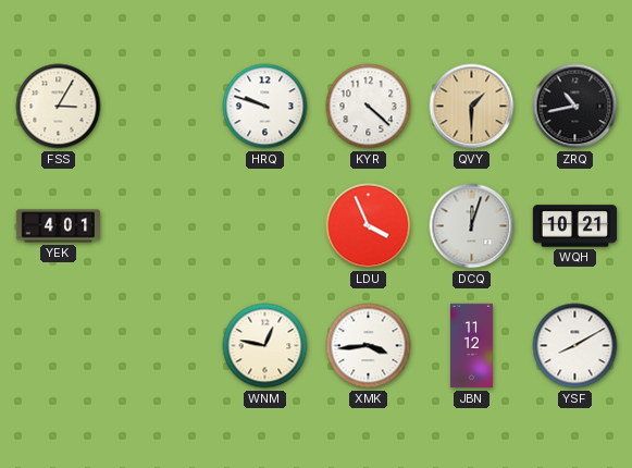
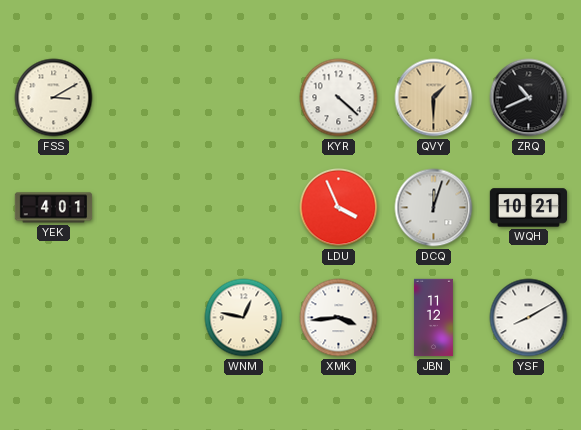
FSS: 3:05 -> 3:10
HRQ: 9:48 -> none
ZRQ: 10:43 -> 10:41
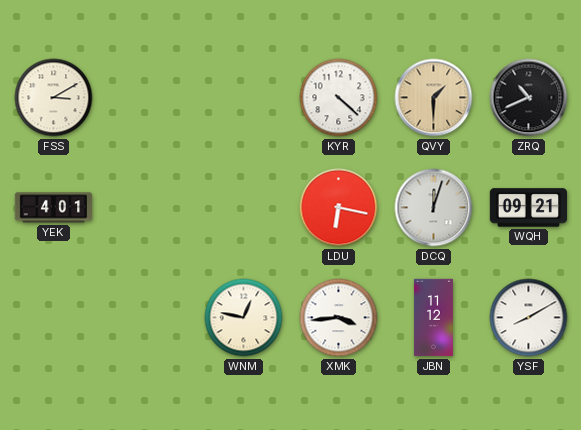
LDU: 3:56 -> 6:17
WQH: 10:21 -> 09:21
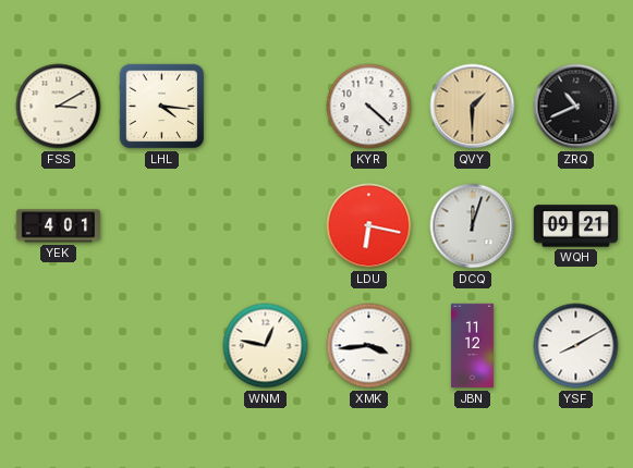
LHL: none -> 4:16
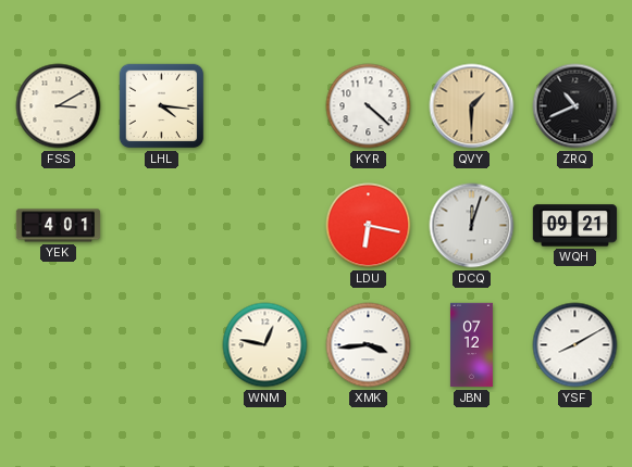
JBN: 11:12 -> 07:12
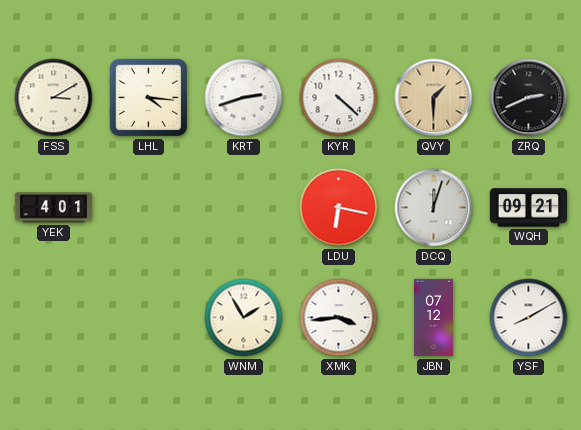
KRT: none -> 2:42
ZRQ: 10:41 -> 2:41
WNM: 12:47 -> 1:55
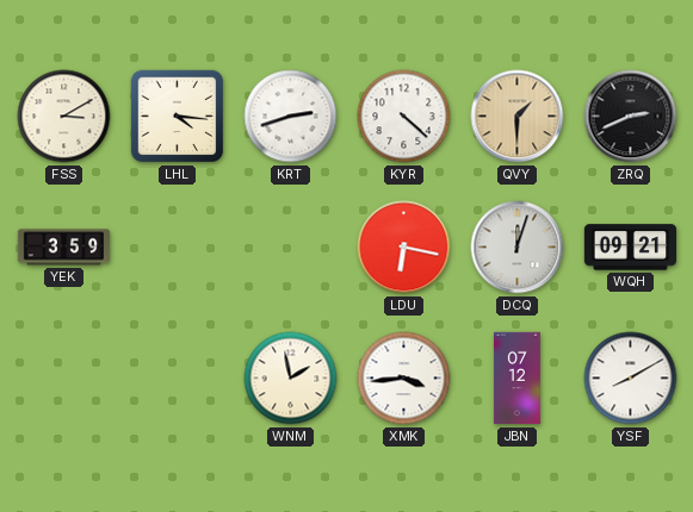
YEK: 4:01 -> 3:59
WNM: 1:55 -> 1:58
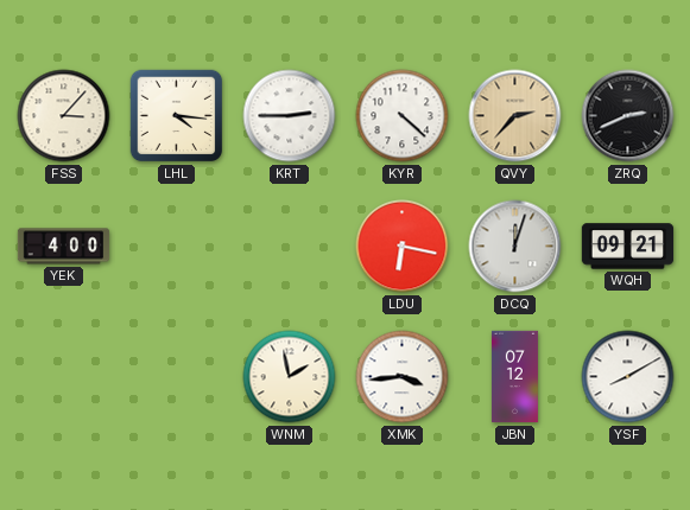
FSS: 3:10 -> 3:07
KRT: 2:42 -> 2:45
QVY: 1:30 -> 2:37
YEK: 3:59 -> 4:00
